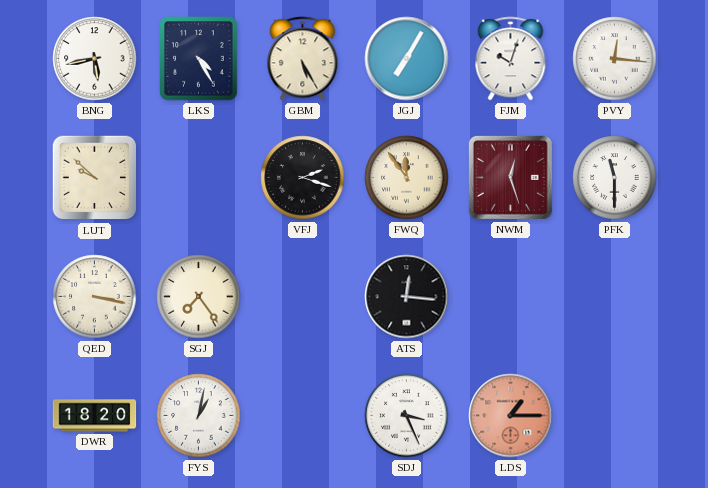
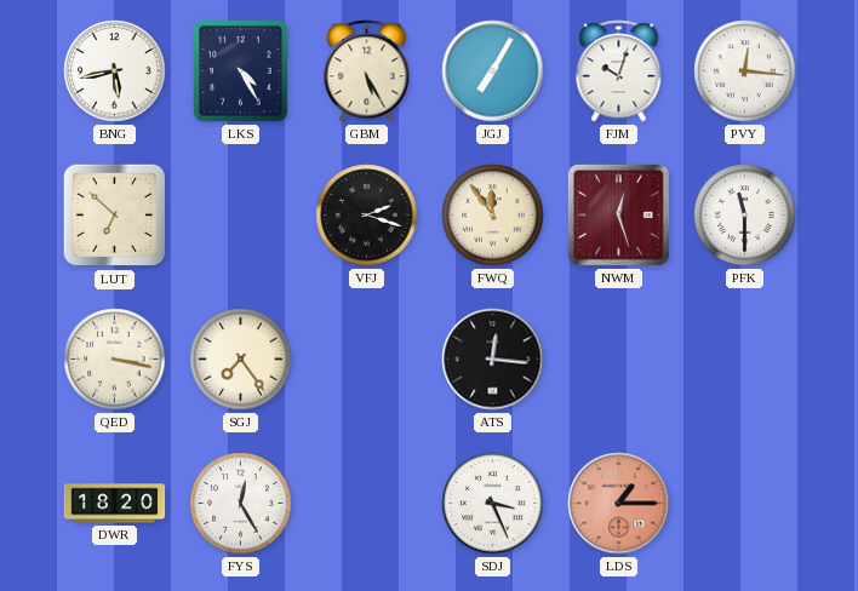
LUT: 9:52 -> 6:52
FYS: 1:02 -> 12:25
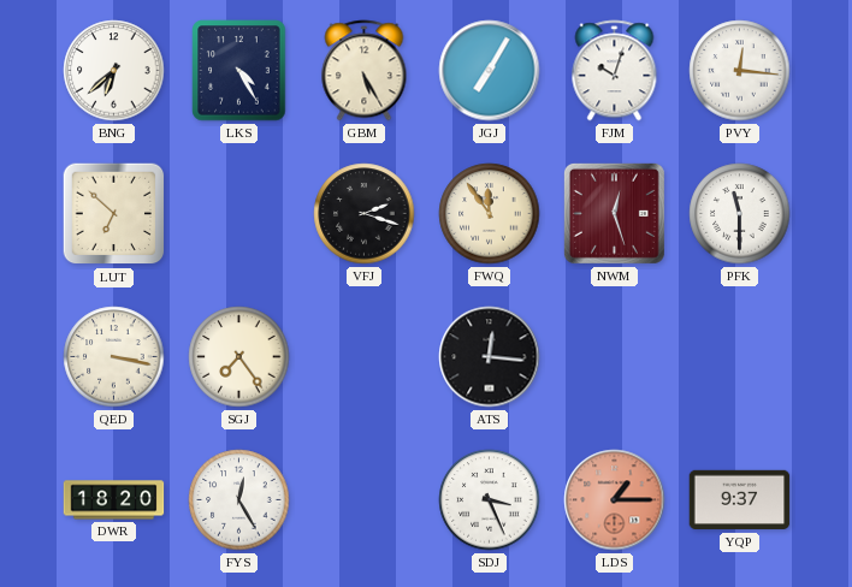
BNG: 5:43 -> 6:38
YQP: none -> 9:37
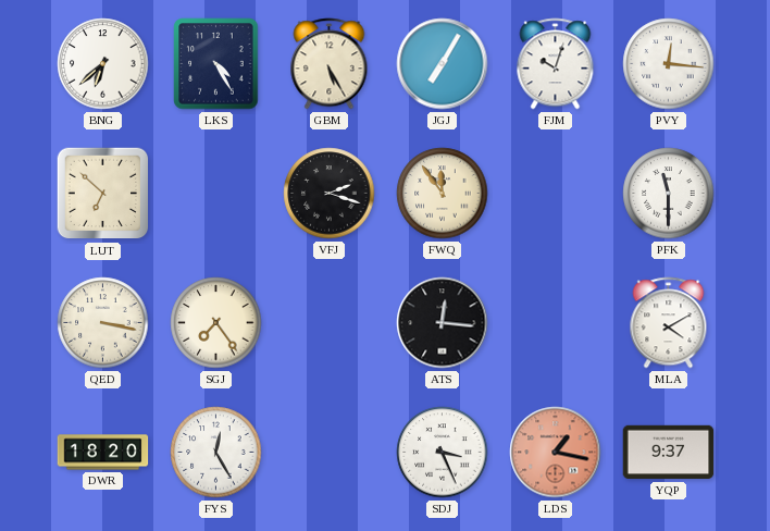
NWM: 12:27 -> none
MLA: none -> 4:10
LDS: 1:15 -> 1:17
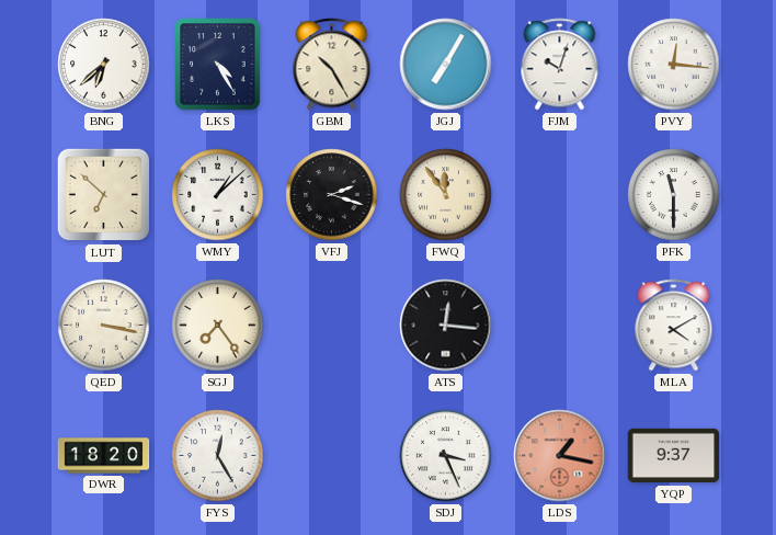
GBM: 5:25 -> 10:25
WMY: none -> 1:08
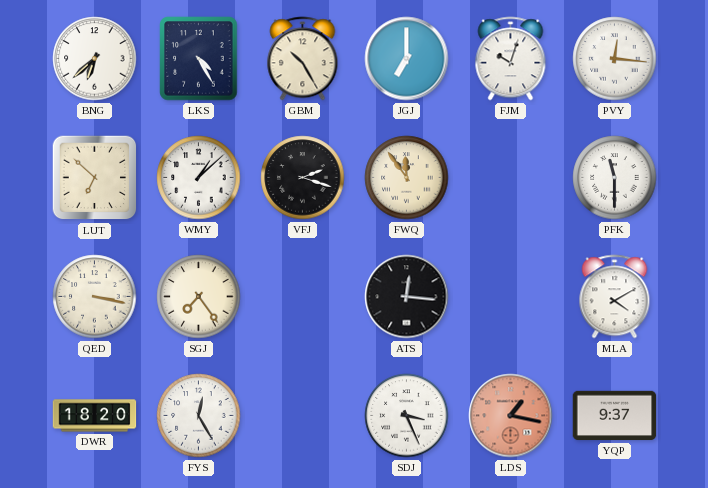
JGJ: 7:05 -> 7:00
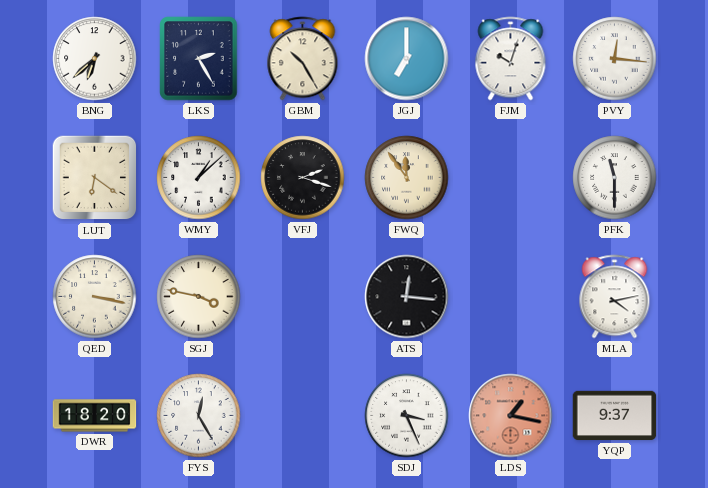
LKS: 4:25 -> 2:25
LUT: 6:52 -> 6:21
SGJ: 7:24 -> 3:47
MLA: 4:10 -> 4:13
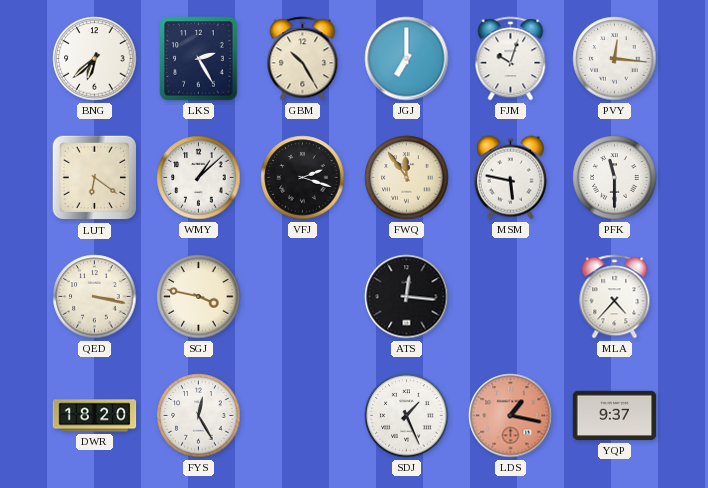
MSM: none -> 5:47
MLA: 4:13 -> 4:37
SDJ: 3:26 -> 1:26
